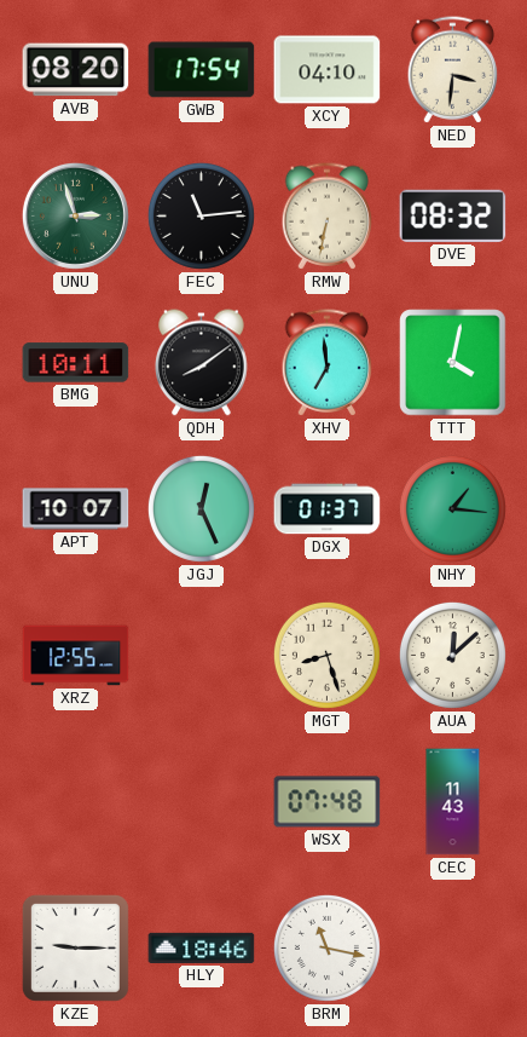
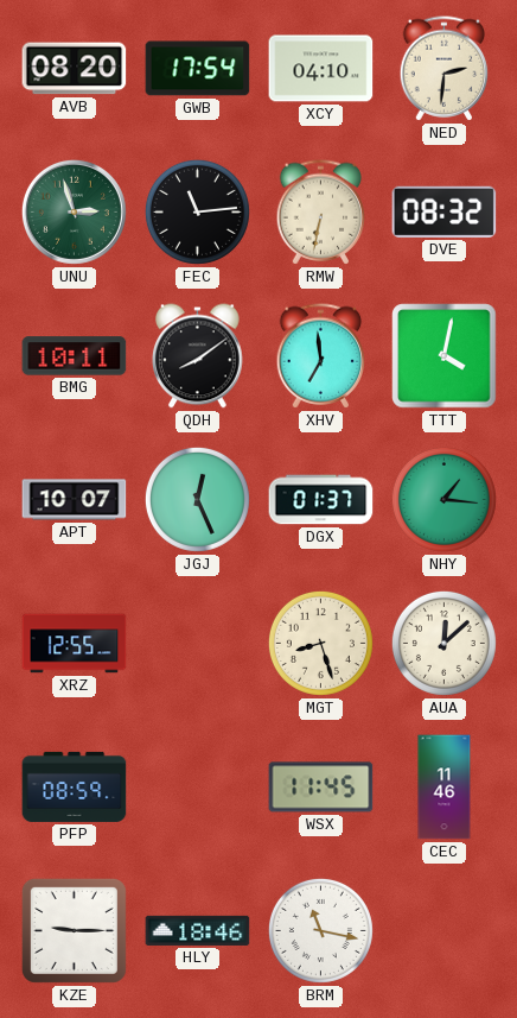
NED: 3:31 -> 2:31
PFP: none -> 08:59
WSX: 07:48 -> 11:45
CEC: 11:43 -> 11:46
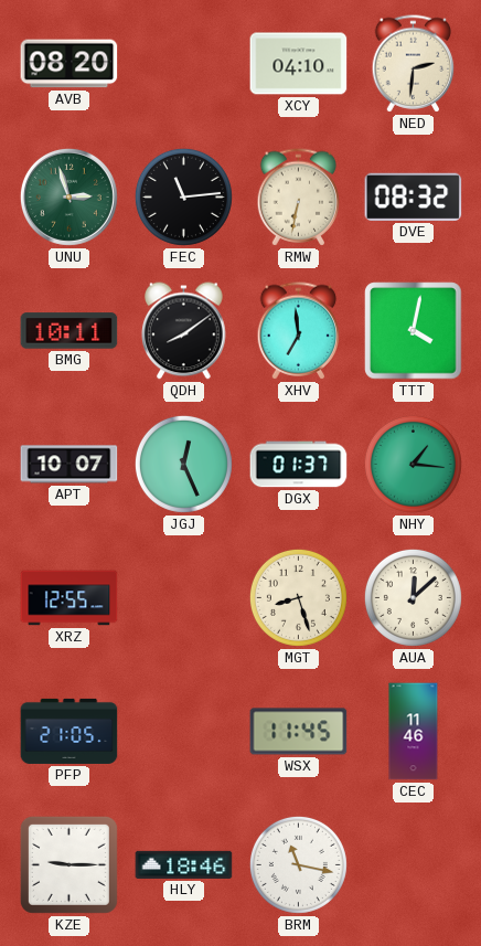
GWB: 17:54 -> none
PFP: 08:59 -> 21:05
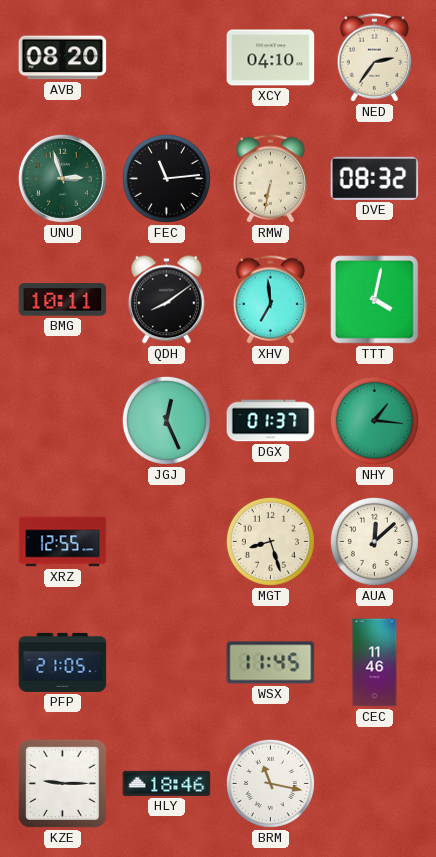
NED: 2:31 -> 2:36
APT: 10:07 -> none
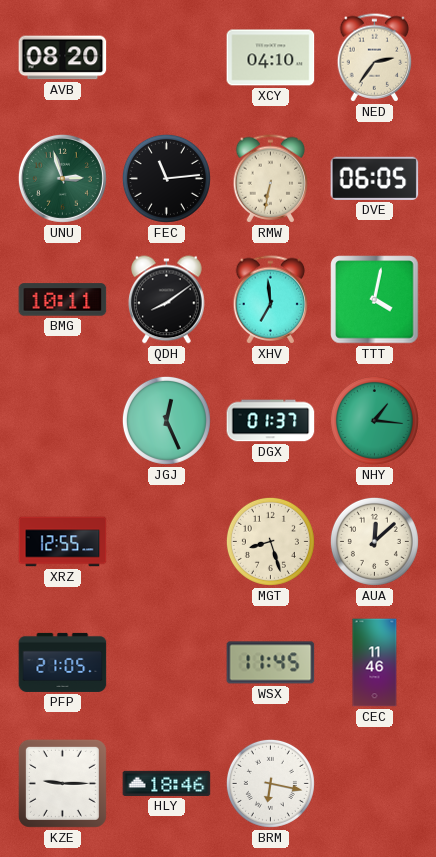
DVE: 08:32 -> 06:05
BRM: 11:17 -> 6:17
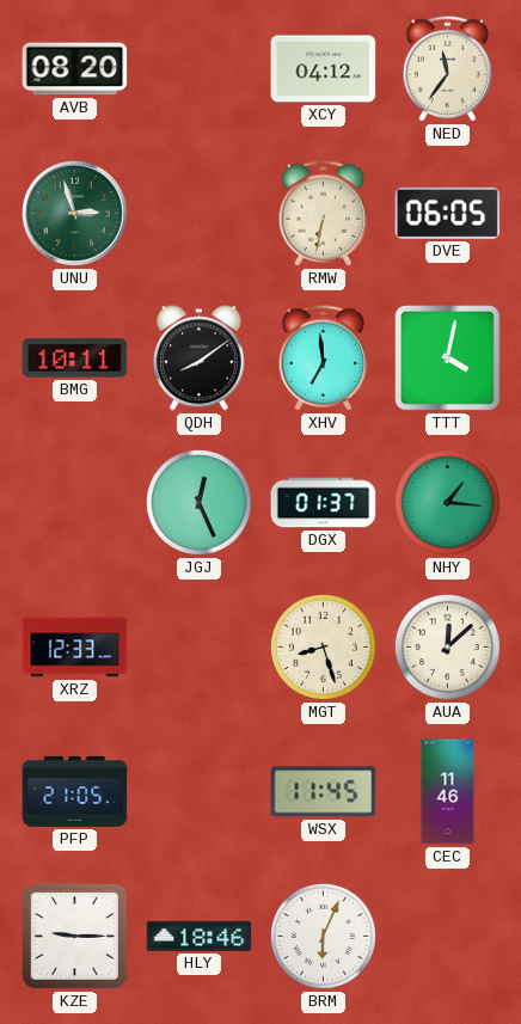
XCY: 04:10 -> 04:12
NED: 2:36 -> 11:36
FEC: 11:14 -> none
XRZ: 12:55 -> 12:33
BRM: 6:17 -> 6:04
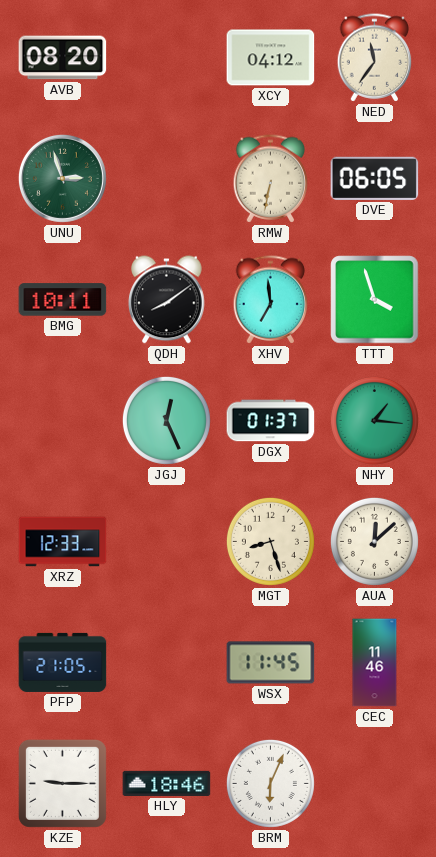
TTT: 4:02 -> 3:57
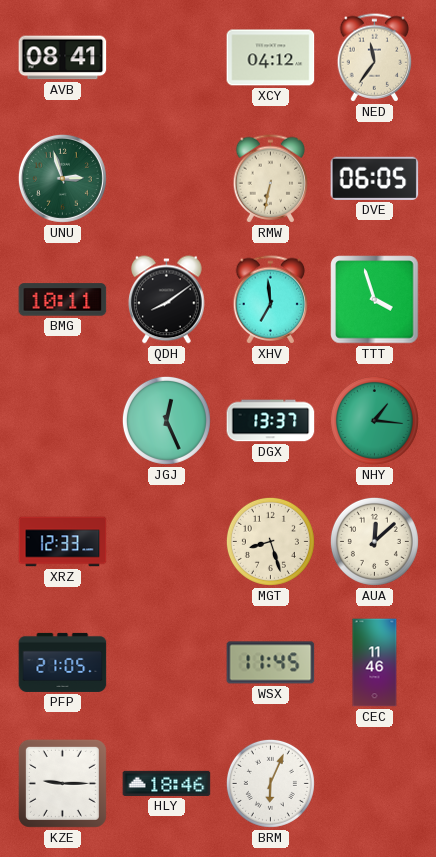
AVB: 08:20 -> 08:41
DGX: 01:37 -> 13:37
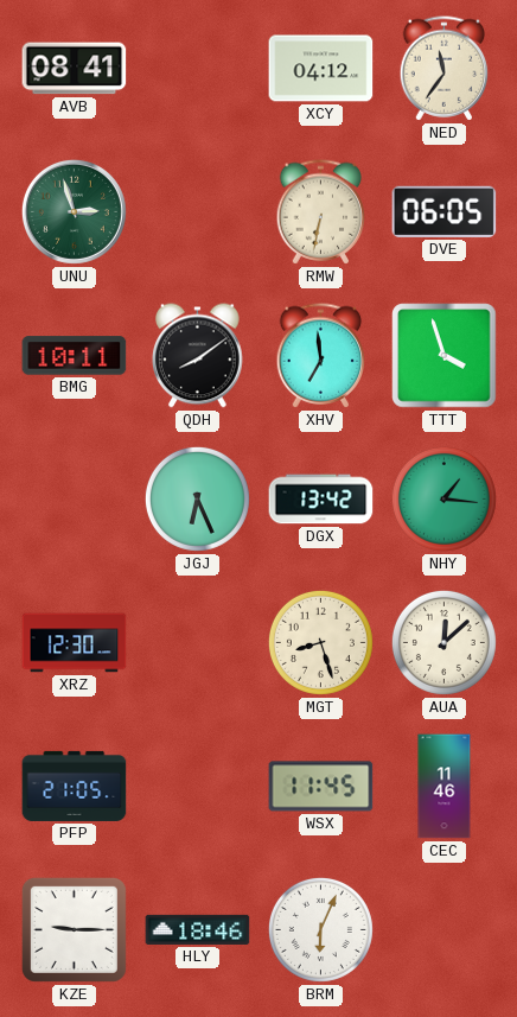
JGJ: 12:26 -> 6:26
DGX: 13:37 -> 13:42
XRZ: 12:33 -> 12:30
